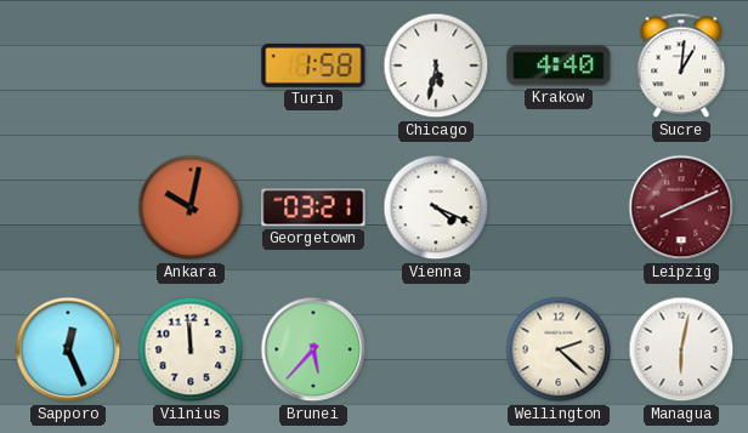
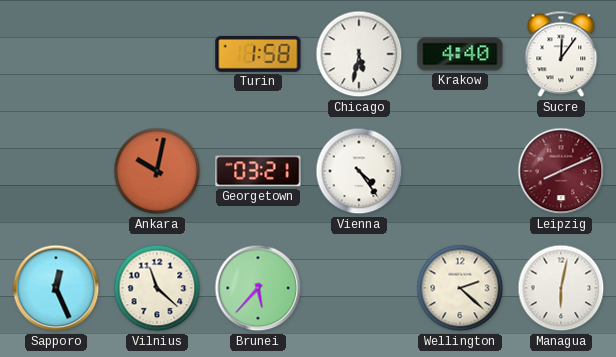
Sucre: 1:01 -> 12:06
Vienna: 4:19 -> 4:24
Vilnius: 11:59 -> 11:22
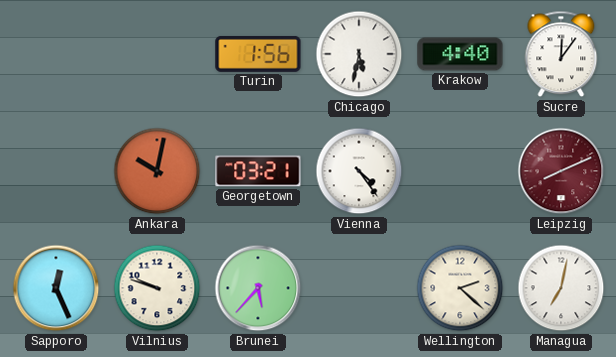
Turin: 1:58 -> 1:56
Vilnius: 11:22 -> 9:48
Managua: 6:02 -> 7:02
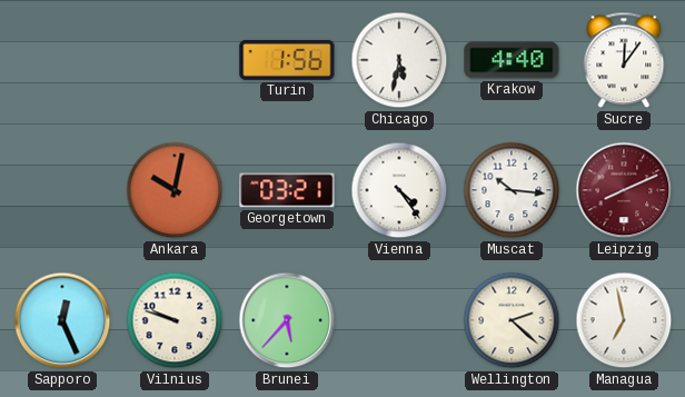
Muscat: none -> 10:16
Managua: 7:02 -> 6:58
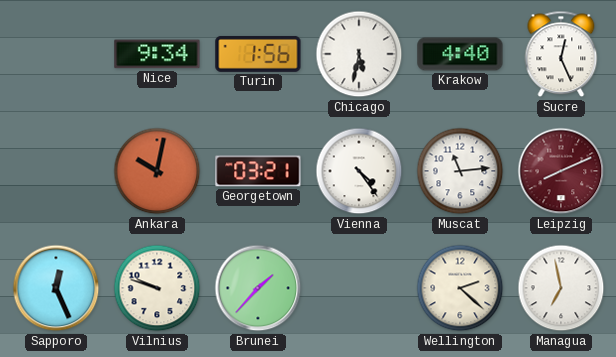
Nice: none -> 9:34
Sucre: 12:06 -> 12:26
Muscat: 10:16 -> 11:14
Brunei: 5:37 -> 1:37
